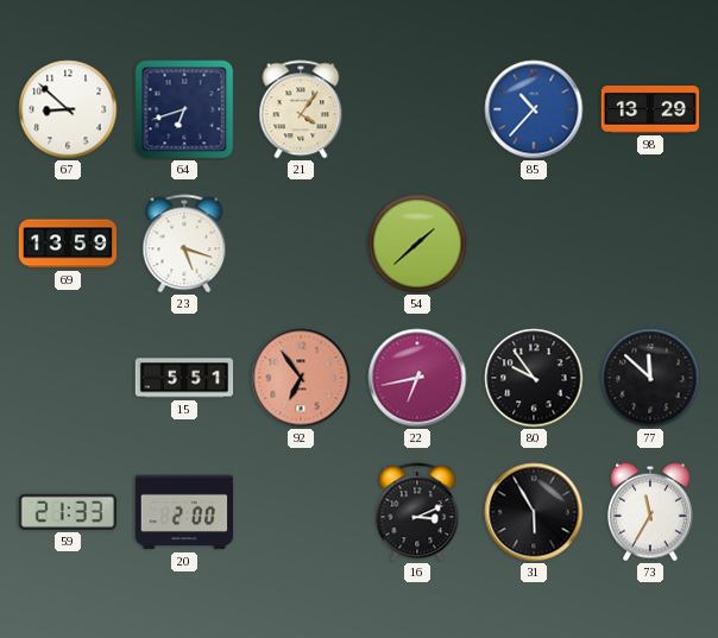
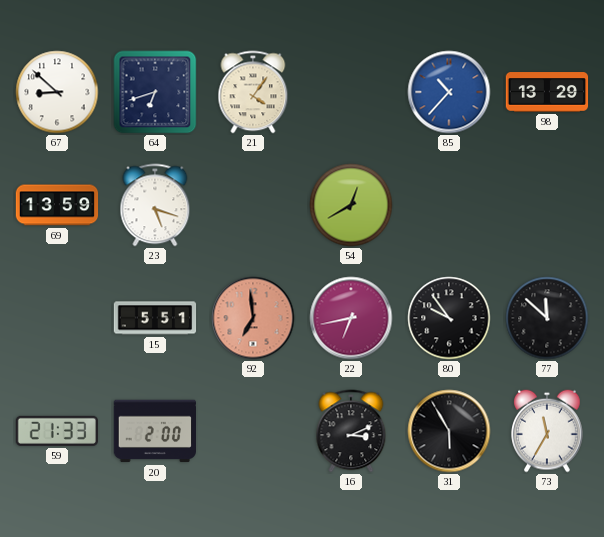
54: 1:38 -> 12:40
92: 6:54 -> 6:59
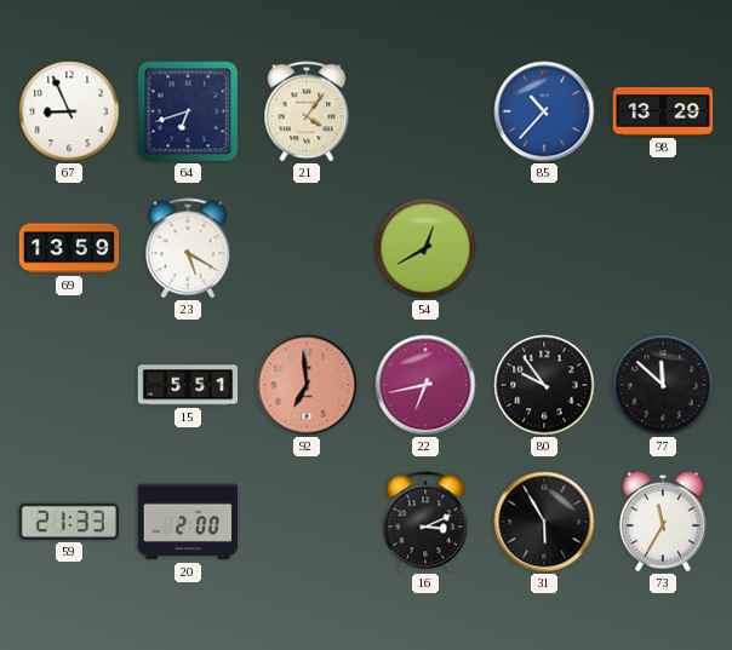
67: 8:52 -> 8:56
23: 5:18 -> 5:20
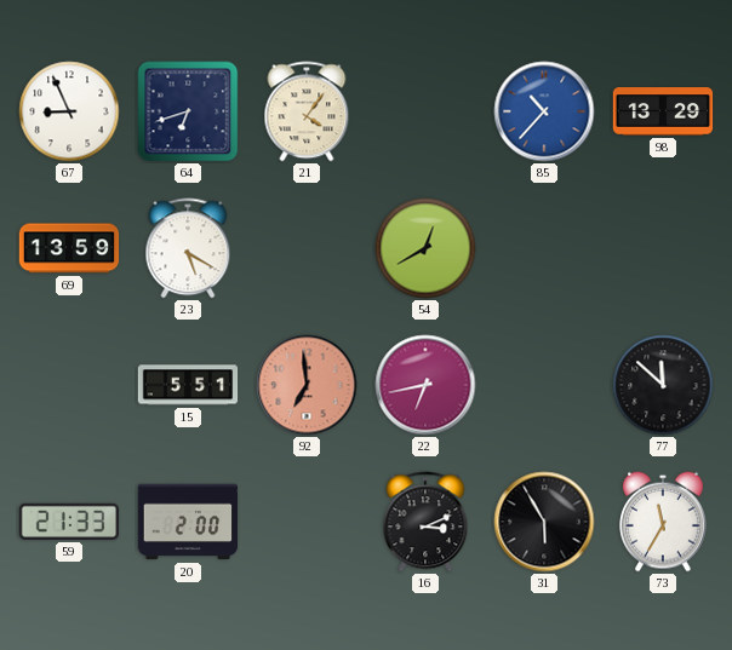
80: 9:54 -> none
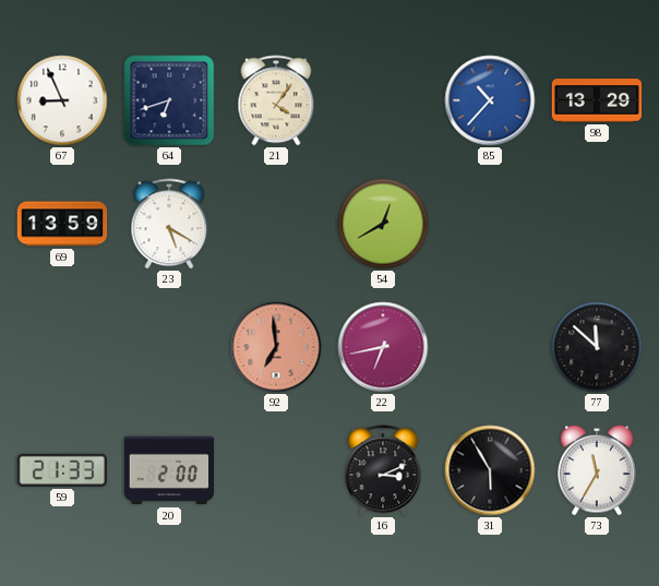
15: 5:51 -> none
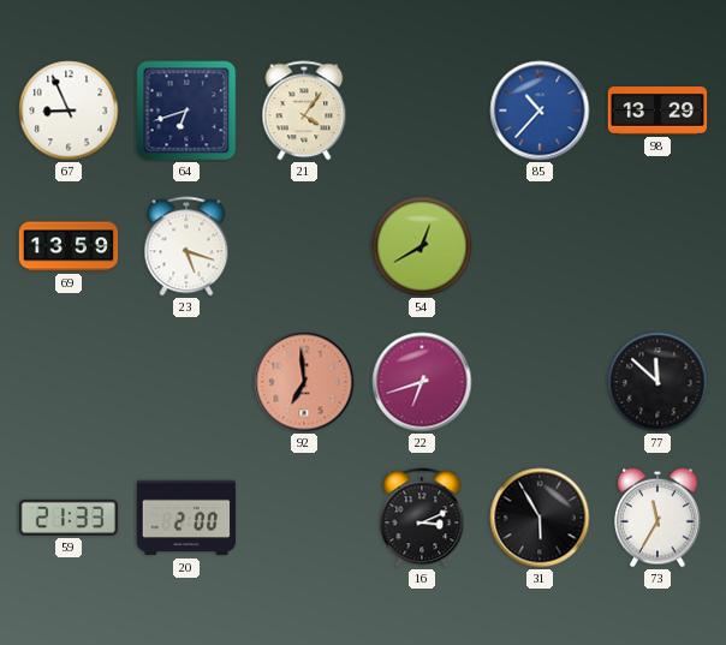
23: 5:20 -> 5:18
22: 6:43 -> 6:42
